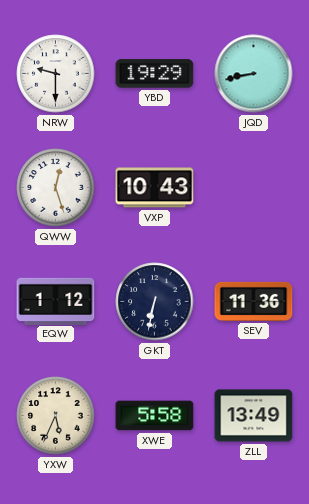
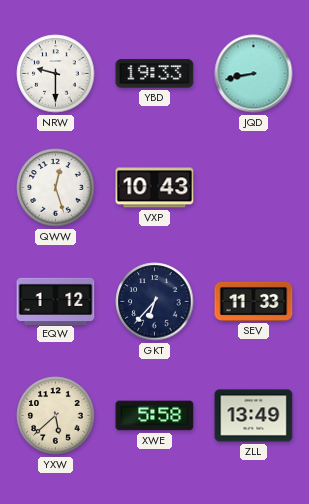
YBD: 19:29 -> 19:33
GKT: 6:32 -> 6:37
SEV: 11:36 -> 11:33
YXW: 5:34 -> 5:38
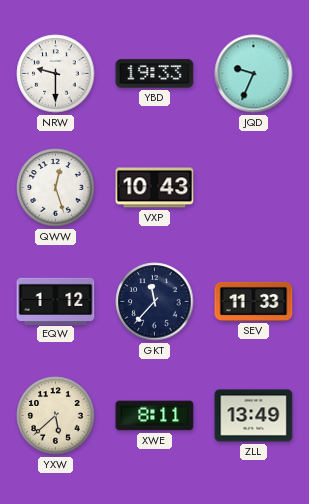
JQD: 8:43 -> 9:34
GKT: 6:37 -> 11:37
XWE: 5:58 -> 8:11
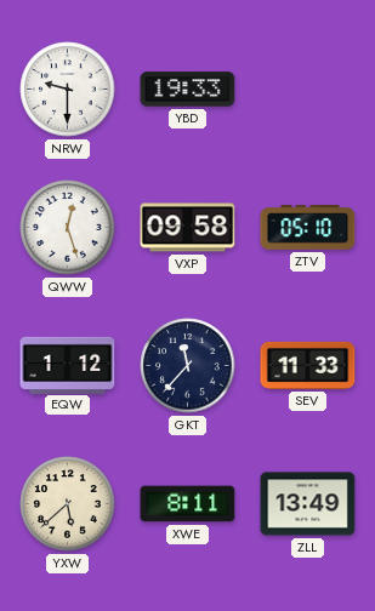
JQD: 9:34 -> none
VXP: 10:43 -> 09:58
ZTV: none -> 05:10
